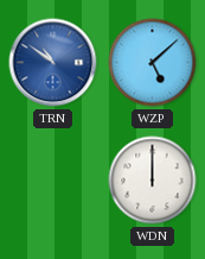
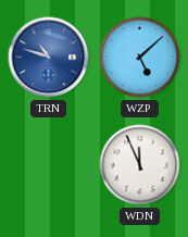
TRN: 10:51 -> 10:48
WDN: 12:00 -> 11:56
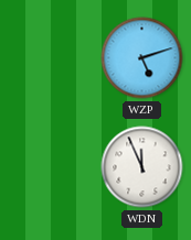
TRN: 10:48 -> none
WZP: 5:08 -> 5:12
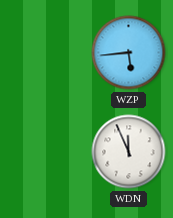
WZP: 5:12 -> 5:44
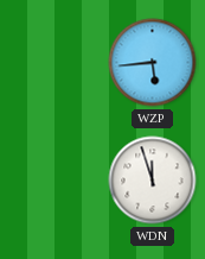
WDN: 11:56 -> 11:57
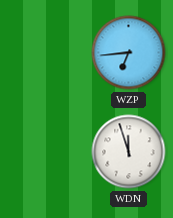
WZP: 5:44 -> 6:44
